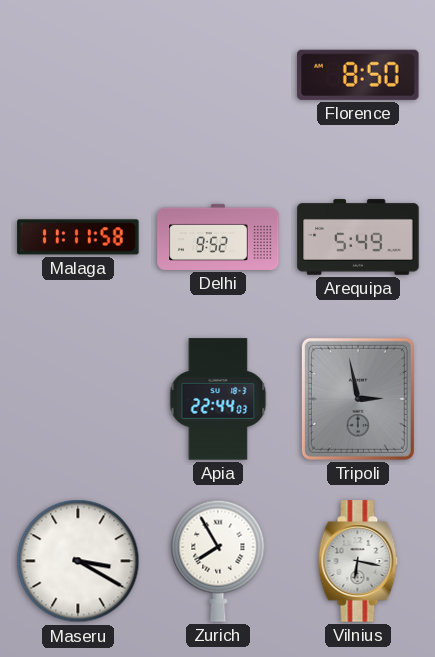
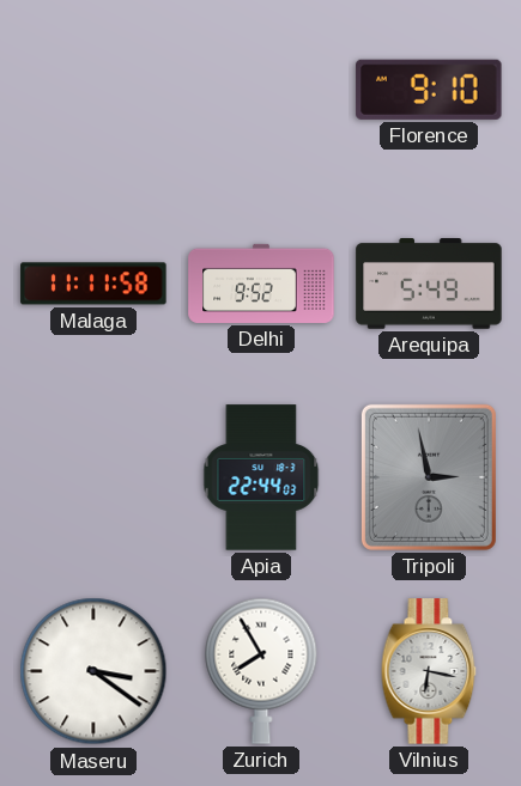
Florence: 8:50 -> 9:10
Maseru: 3:20 -> 3:21
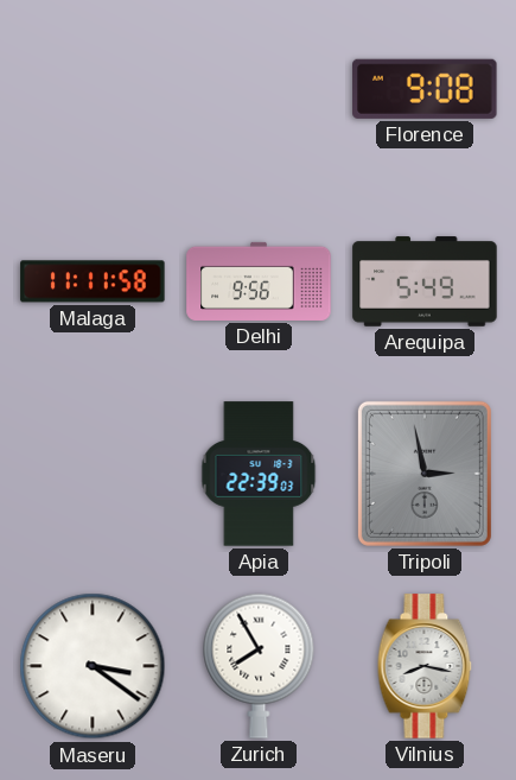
Florence: 9:10 -> 9:08
Delhi: 9:52 -> 9:56
Apia: 22:44 -> 22:39
Vilnius: 6:17 -> 8:17
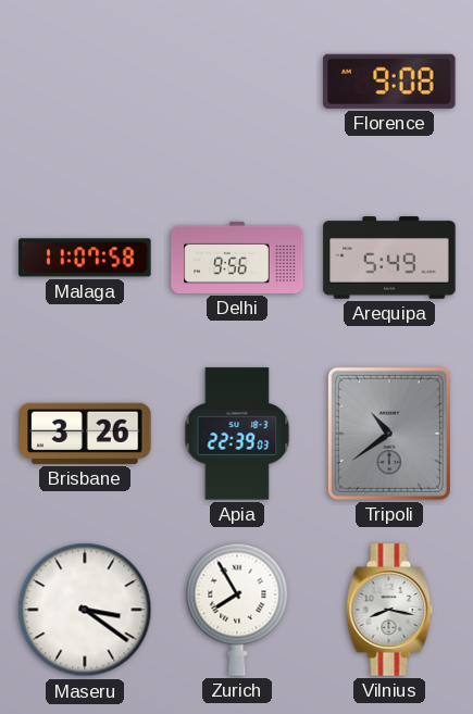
Malaga: 11:11 -> 11:07
Brisbane: none -> 3:26
Tripoli: 2:58 -> 10:39
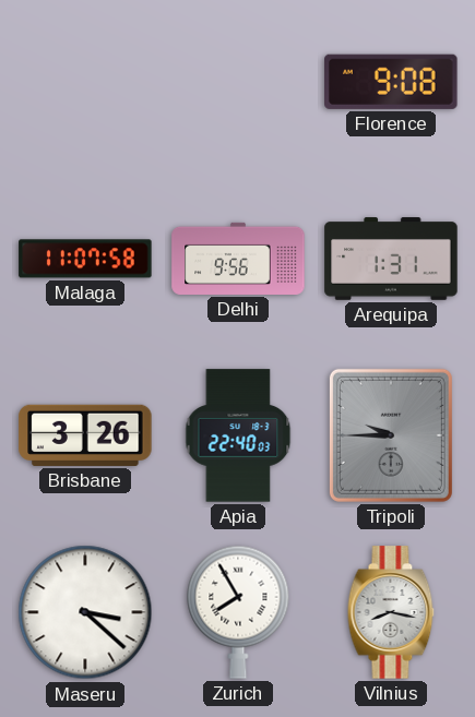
Arequipa: 5:49 -> 1:31
Apia: 22:39 -> 22:40
Tripoli: 10:39 -> 9:45
Maseru: 3:21 -> 3:22
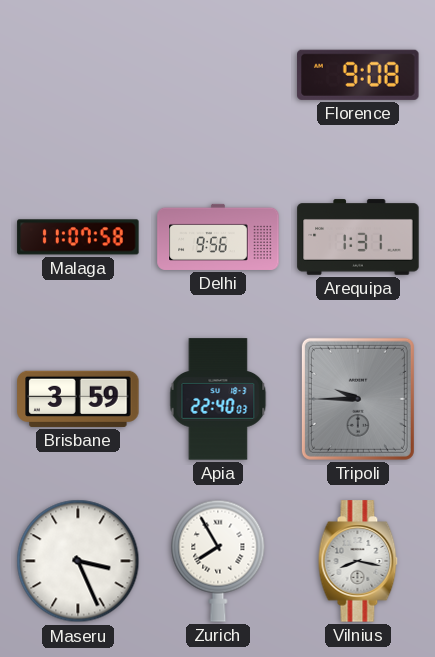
Brisbane: 3:26 -> 3:59
Maseru: 3:22 -> 3:26
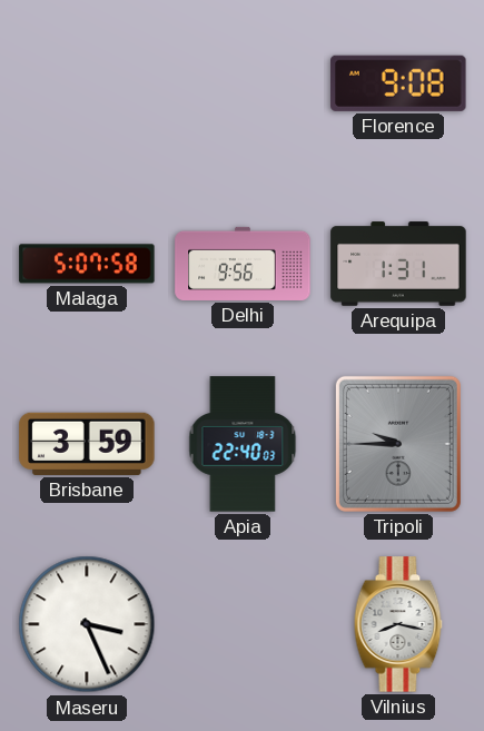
Malaga: 11:07 -> 5:07
Zurich: 7:55 -> none
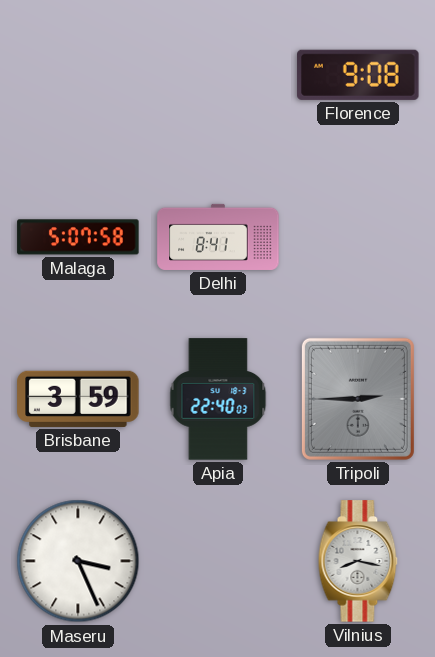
Delhi: 9:56 -> 8:41
Arequipa: 1:31 -> none
Tripoli: 9:45 -> 2:45
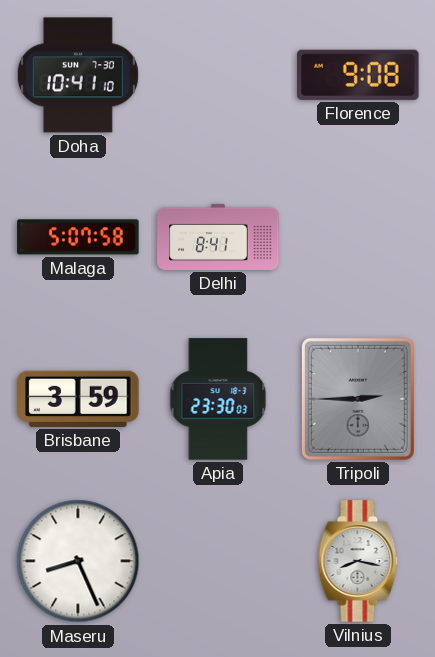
Doha: none -> 10:41
Apia: 22:40 -> 23:30
Maseru: 3:26 -> 8:26
